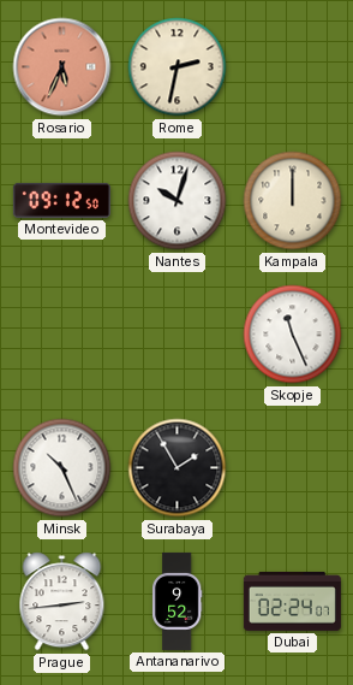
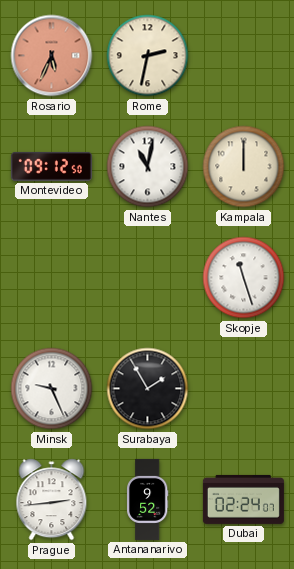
Nantes: 10:03 -> 11:02
Skopje: 11:26 -> 11:27
Minsk: 10:26 -> 9:26
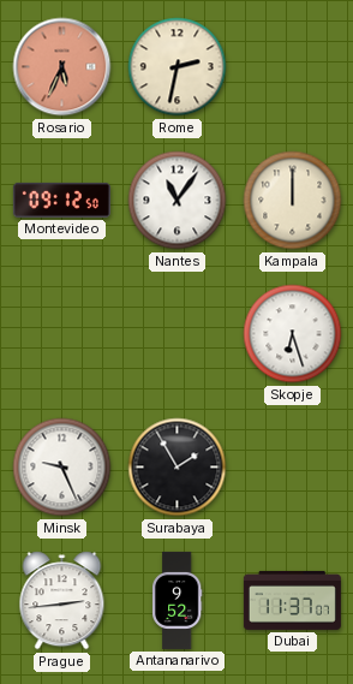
Nantes: 11:02 -> 11:06
Skopje: 11:27 -> 6:27
Dubai: 02:24 -> 11:37
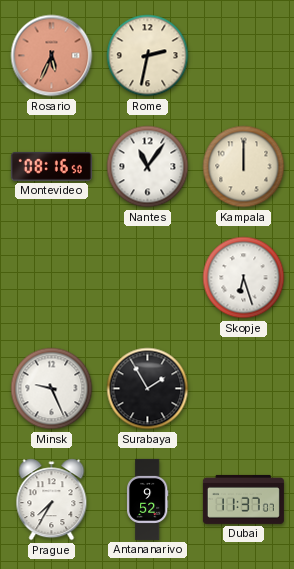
Montevideo: 09:12 -> 08:16
Prague: 2:44 -> 7:35
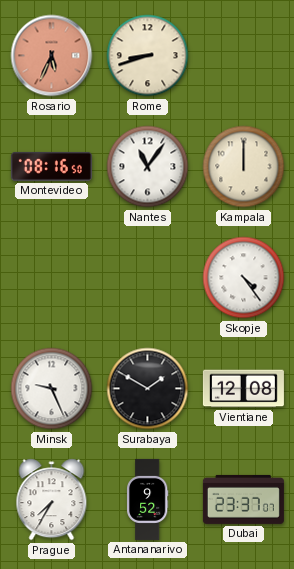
Rome: 2:32 -> 8:42
Skopje: 6:27 -> 4:24
Surabaya: 1:55 -> 1:50
Vientiane: none -> 12:08
Dubai: 11:37 -> 23:37
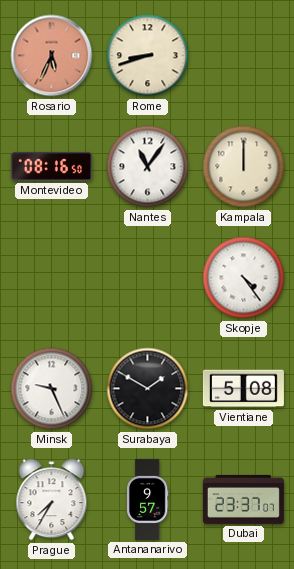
Vientiane: 12:08 -> 5:08
Antananarivo: 9:52 -> 9:57
